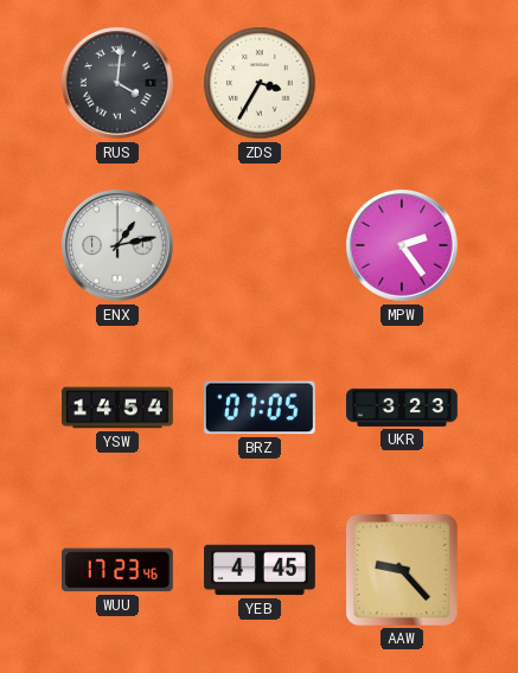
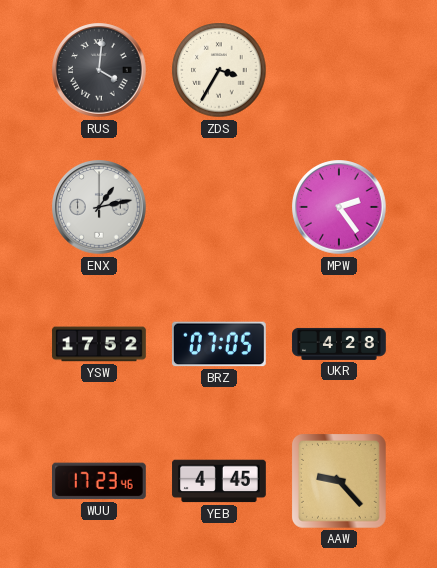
YSW: 14:54 -> 17:52
UKR: 3:23 -> 4:28
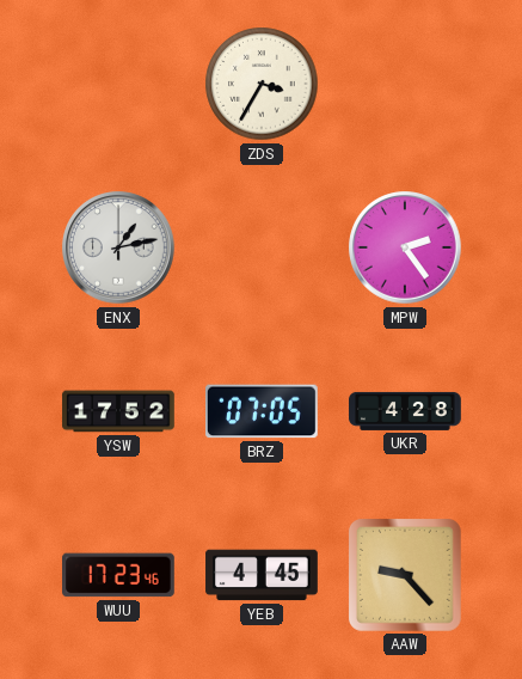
RUS: 4:01 -> none
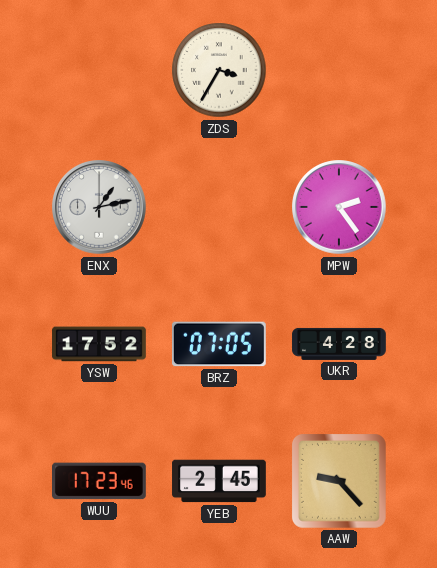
YEB: 4:45 -> 2:45
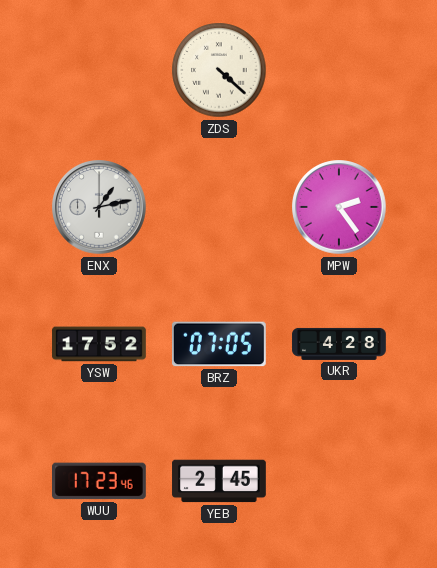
ZDS: 3:35 -> 4:22
AAW: 9:23 -> none
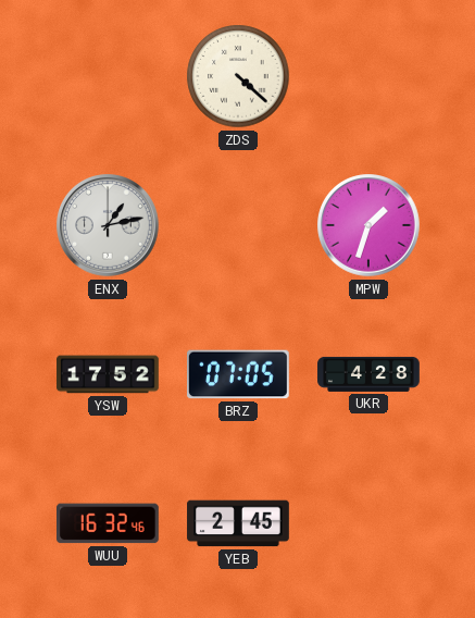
MPW: 2:24 -> 1:33
WUU: 17:23 -> 16:32
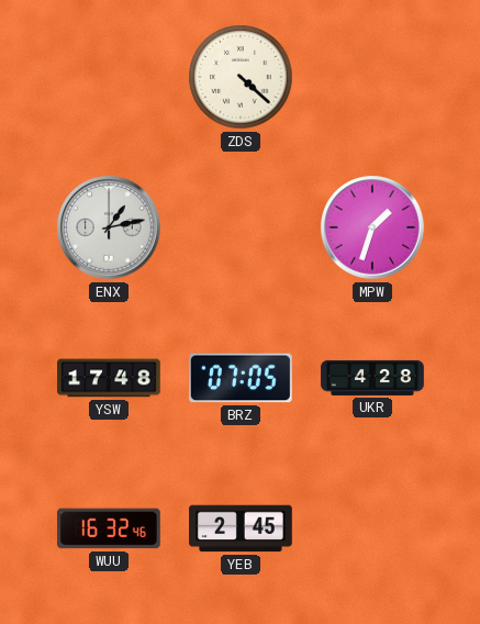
YSW: 17:52 -> 17:48
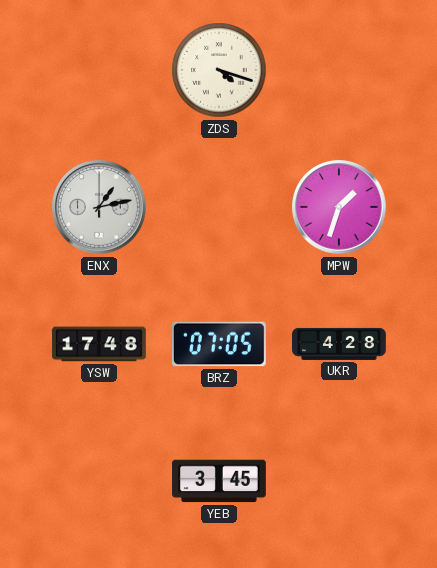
ZDS: 4:22 -> 4:18
WUU: 16:32 -> none
YEB: 2:45 -> 3:45
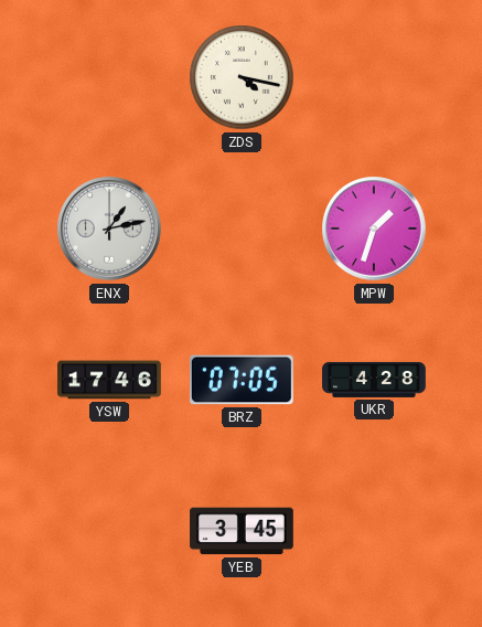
ZDS: 4:18 -> 4:17
YSW: 17:48 -> 17:46
